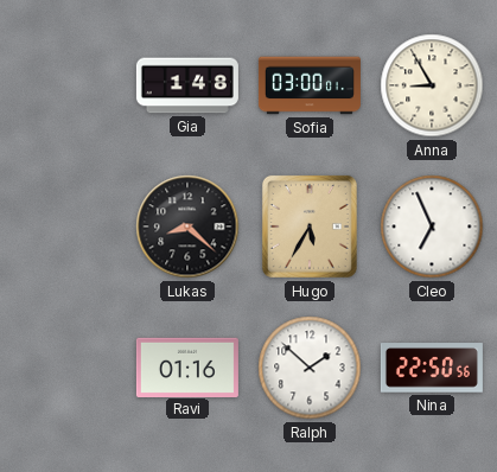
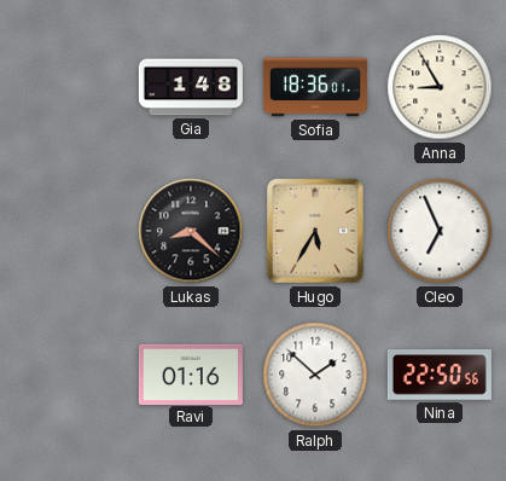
Sofia: 03:00 -> 18:36
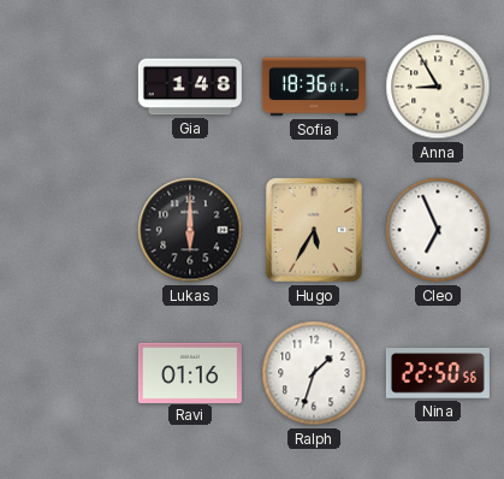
Lukas: 8:22 -> 6:00
Ralph: 1:52 -> 1:33
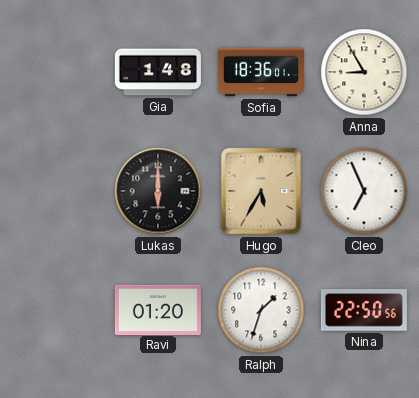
Ravi: 01:16 -> 01:20
